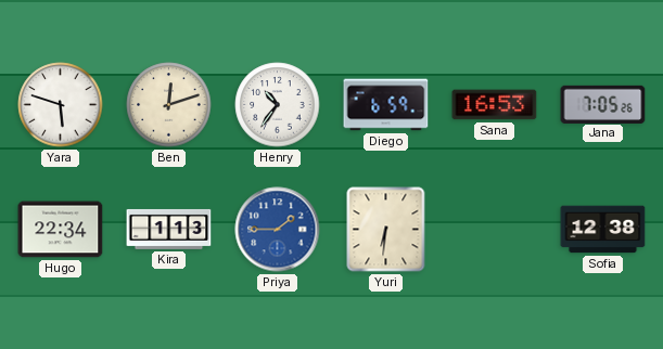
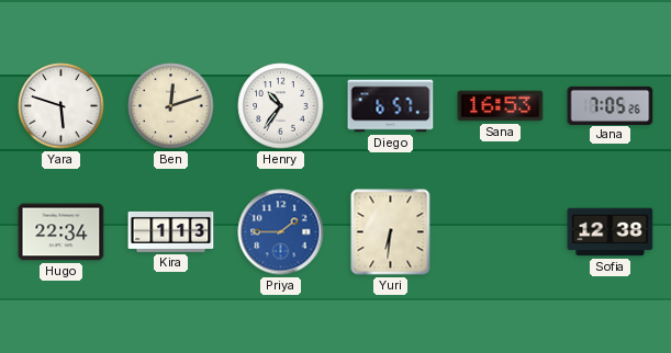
Diego: 6:59 -> 6:57
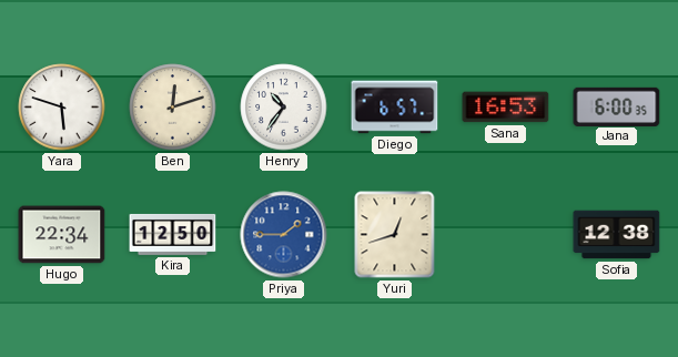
Jana: 7:05 -> 6:00
Kira: 1:13 -> 12:50
Yuri: 6:31 -> 12:42
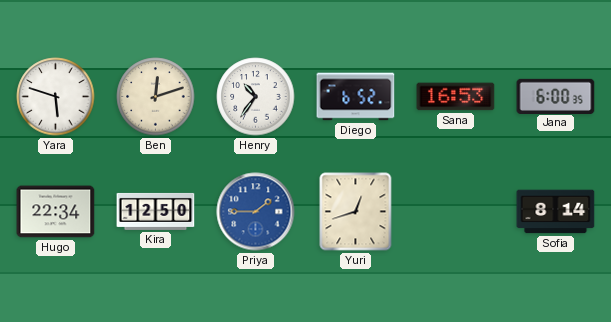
Diego: 6:57 -> 6:52
Sofia: 12:38 -> 8:14
